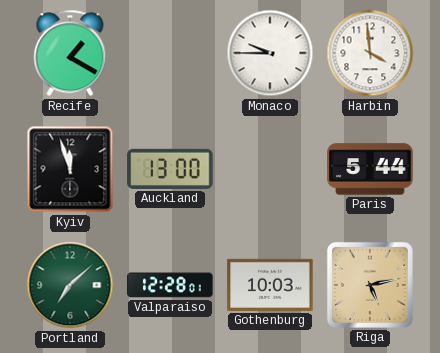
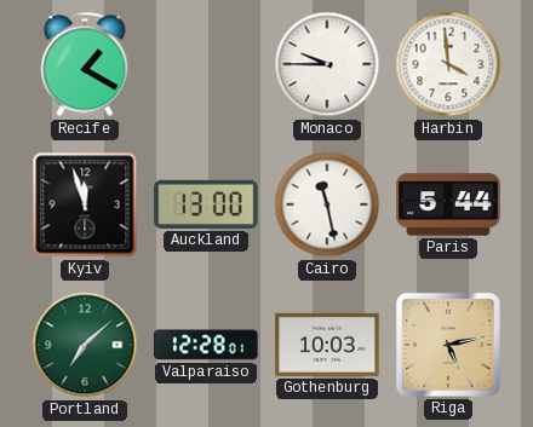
Cairo: none -> 11:28
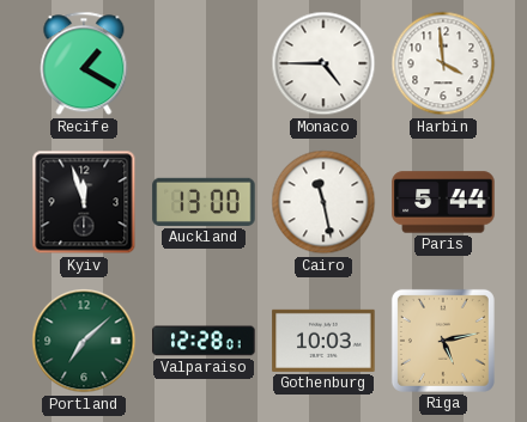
Monaco: 9:45 -> 4:45
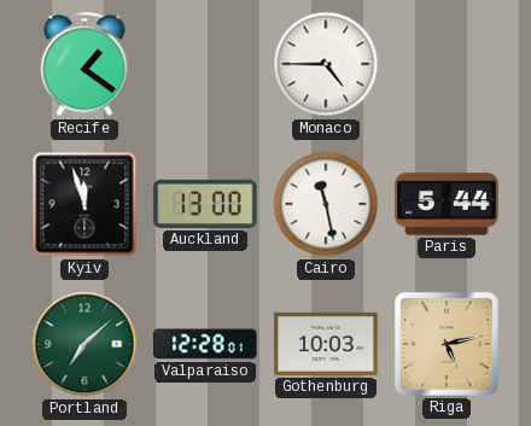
Recife: 1:20 -> 1:21
Harbin: 3:59 -> none
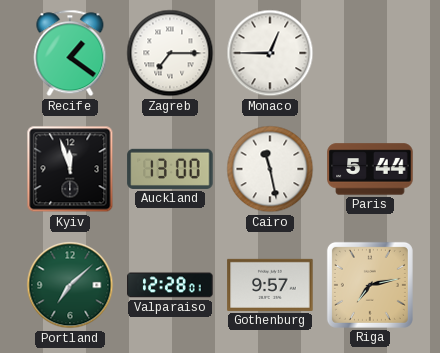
Zagreb: none -> 7:15
Monaco: 4:45 -> 12:45
Gothenburg: 10:03 -> 9:57
Riga: 5:13 -> 7:13
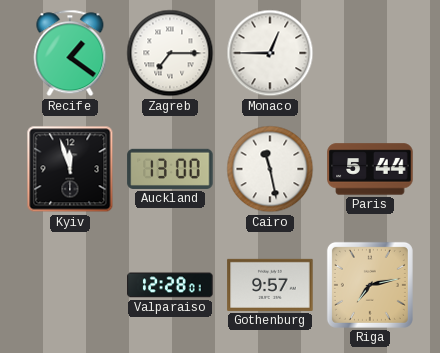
Portland: 7:08 -> none
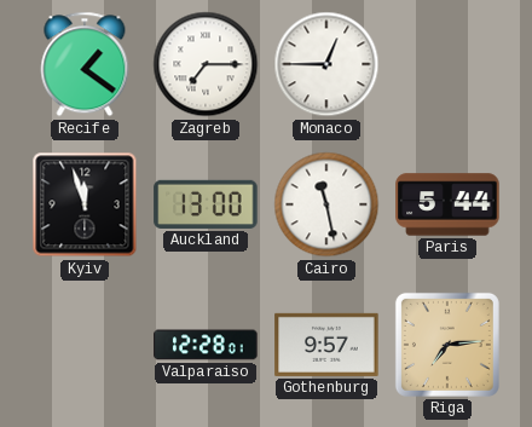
Riga: 7:13 -> 7:14
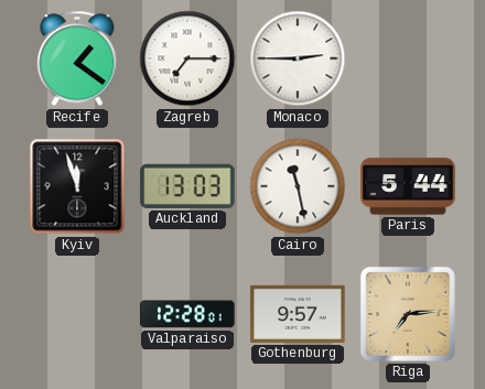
Monaco: 12:45 -> 2:45
Auckland: 13:00 -> 13:03
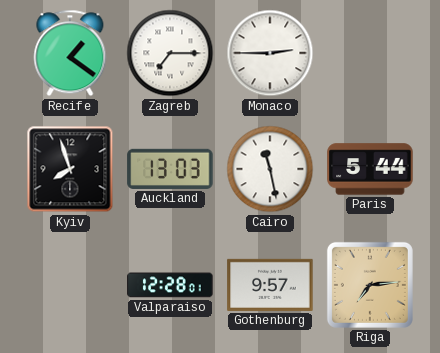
Kyiv: 11:57 -> 7:57
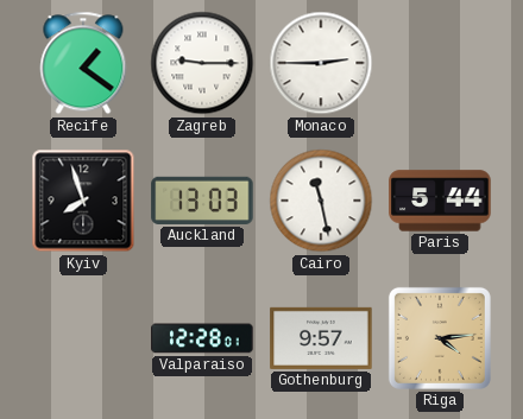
Zagreb: 7:15 -> 9:15
Riga: 7:14 -> 4:14
